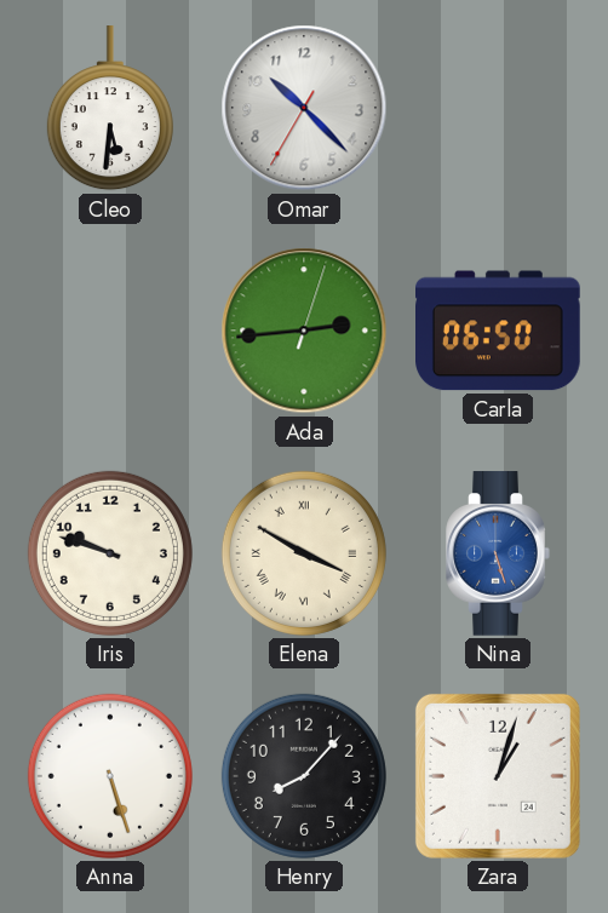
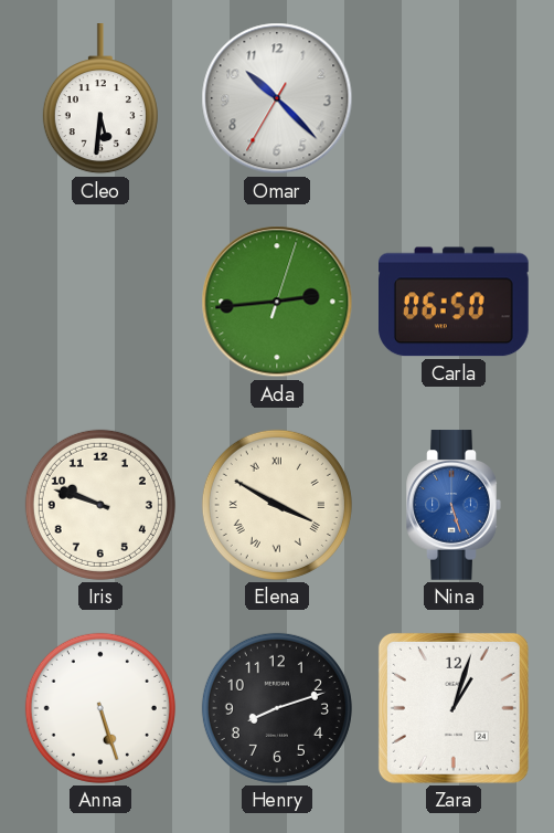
Henry: 8:07 -> 8:12
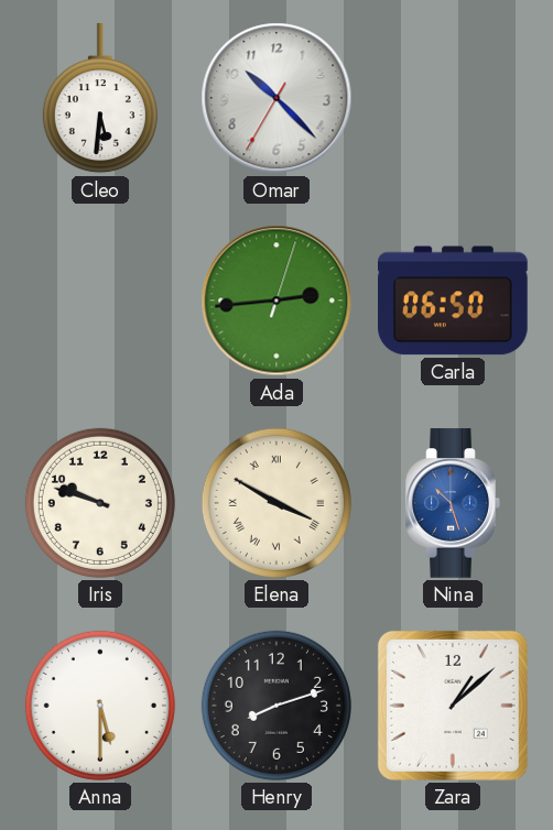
Nina: 5:27 -> 10:27
Anna: 5:27 -> 5:30
Zara: 1:03 -> 1:08
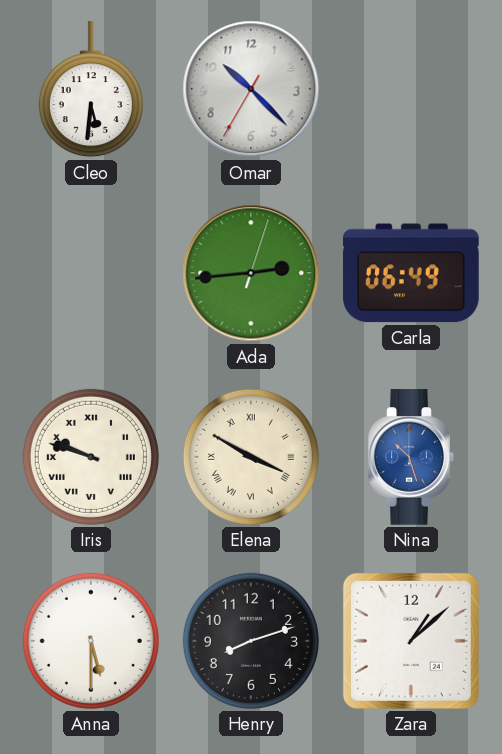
Carla: 06:50 -> 06:49
Iris numerals: Arabic -> Roman
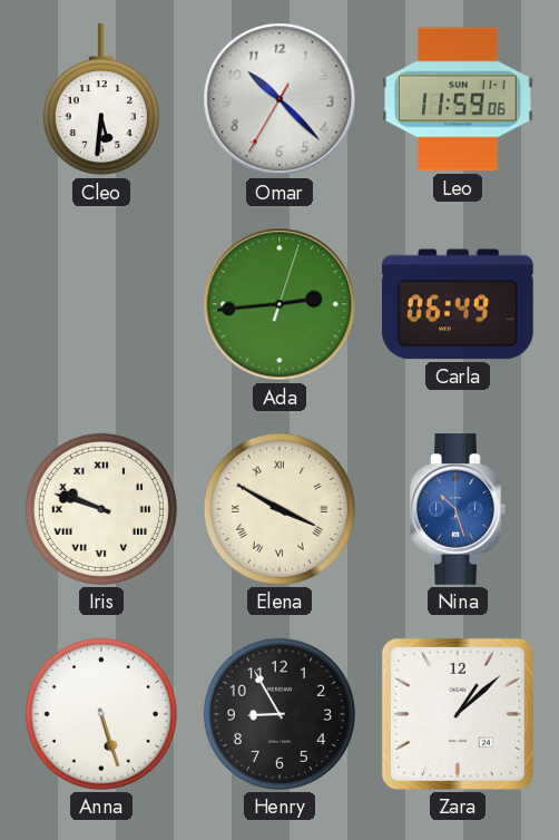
Leo: none -> 11:59
Anna: 5:30 -> 5:27
Henry: 8:12 -> 8:55
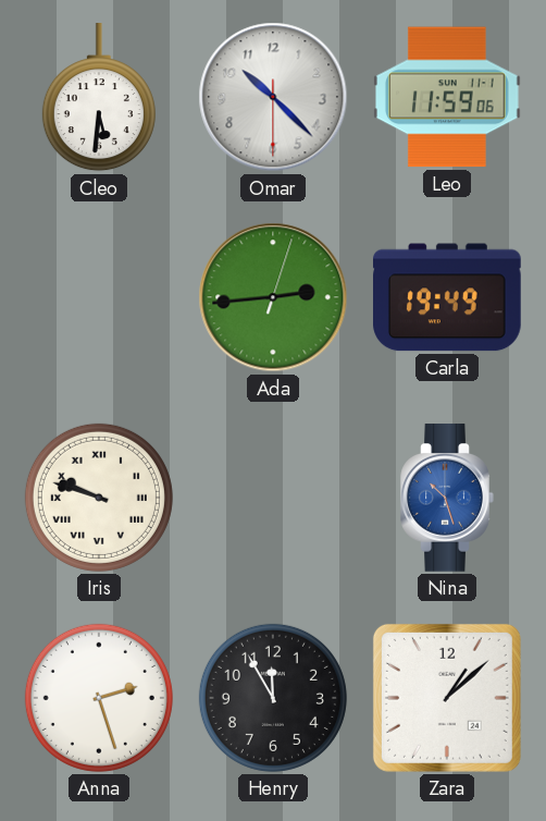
Omar: 10:22:35 -> 10:22:30
Carla: 06:49 -> 19:49
Elena: 3:50 -> none
Anna: 5:27 -> 2:27
Henry: 8:55 -> 11:55
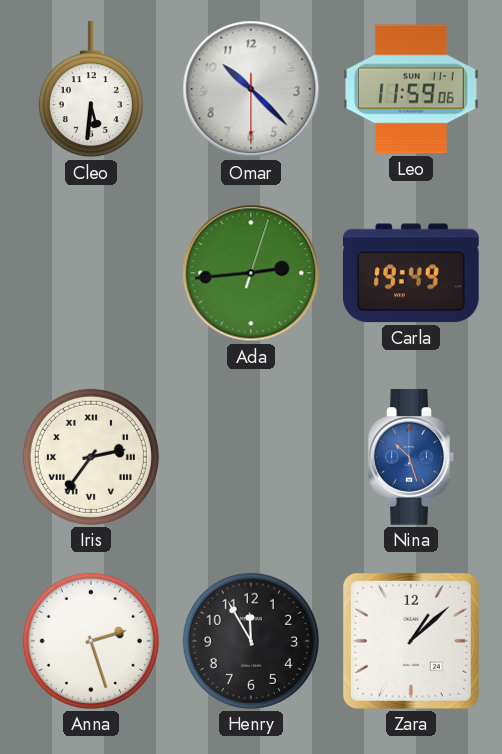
Iris: 9:48 -> 2:36
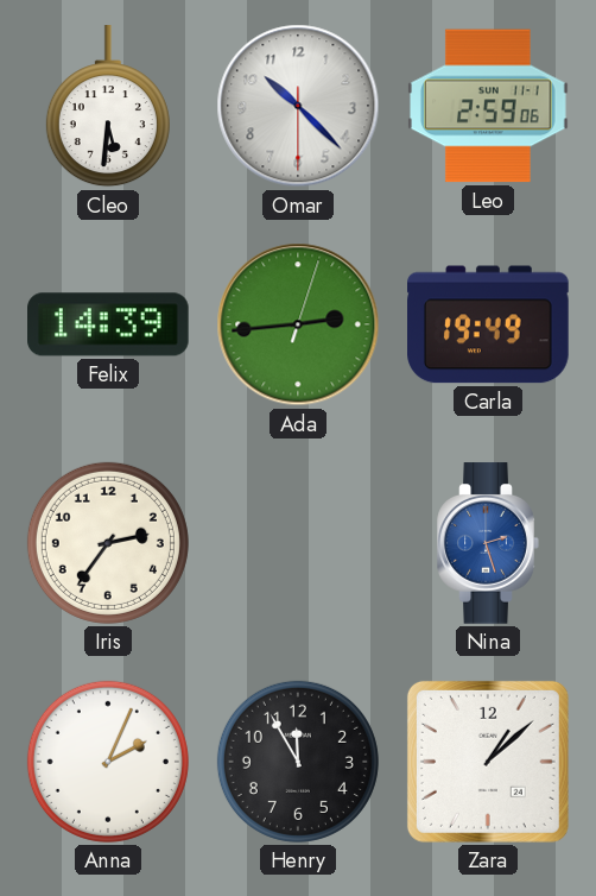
Leo: 11:59 -> 2:59
Felix: none -> 14:39
Iris numerals: Roman -> Arabic
Nina: 10:27 -> 2:27
Anna: 2:27 -> 2:04
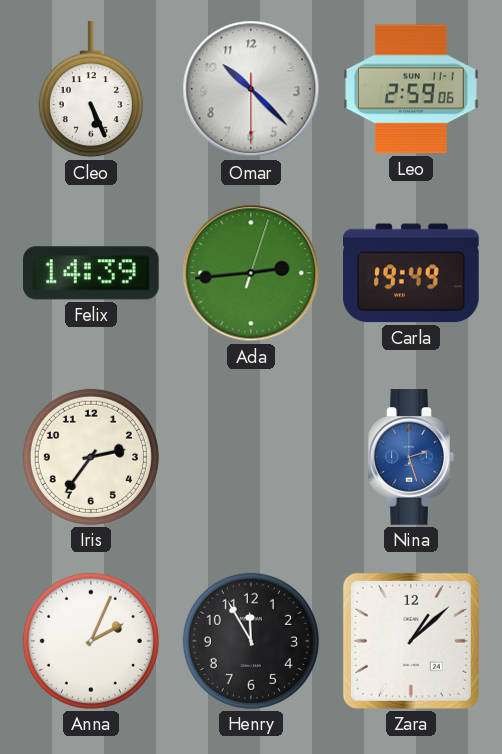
Cleo: 5:31 -> 5:26
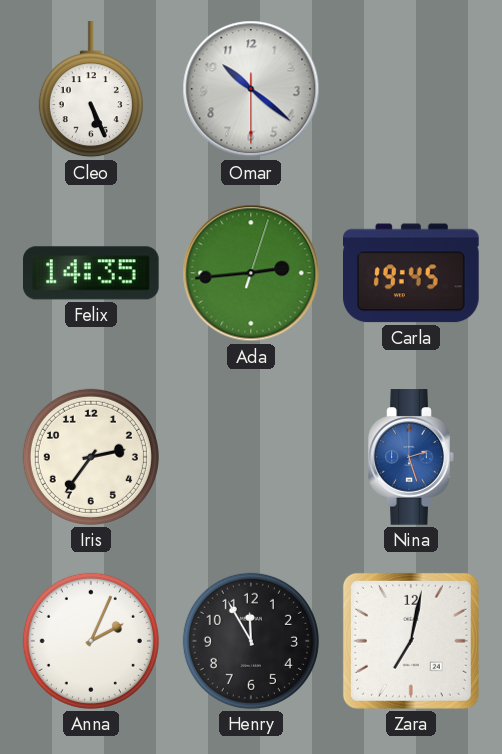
Omar: 10:22 -> 10:21
Leo: 2:59 -> none
Felix: 14:39 -> 14:35
Carla: 19:49 -> 19:45
Zara: 1:08 -> 7:02
